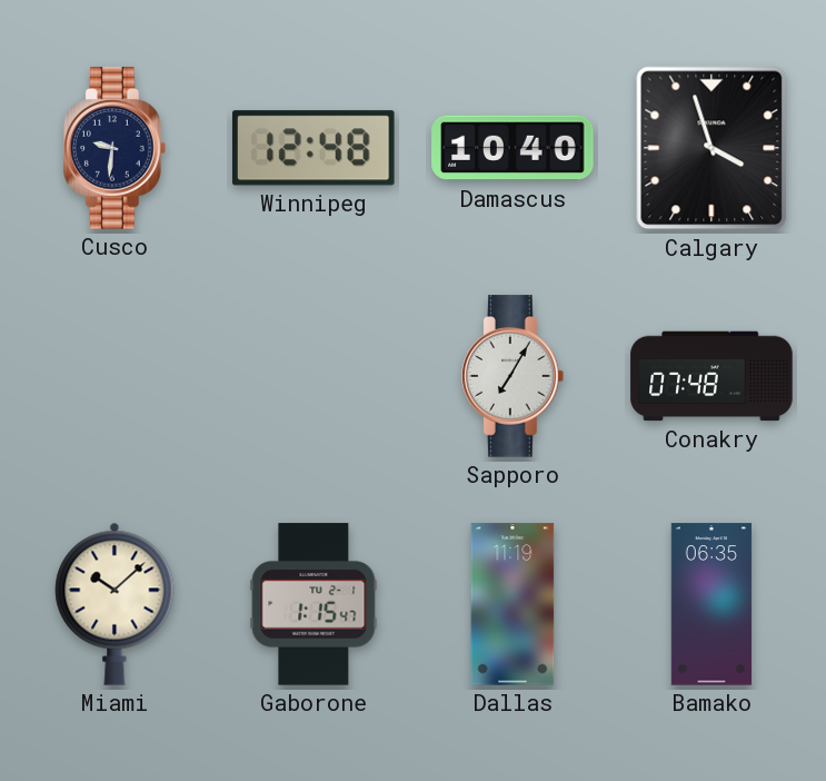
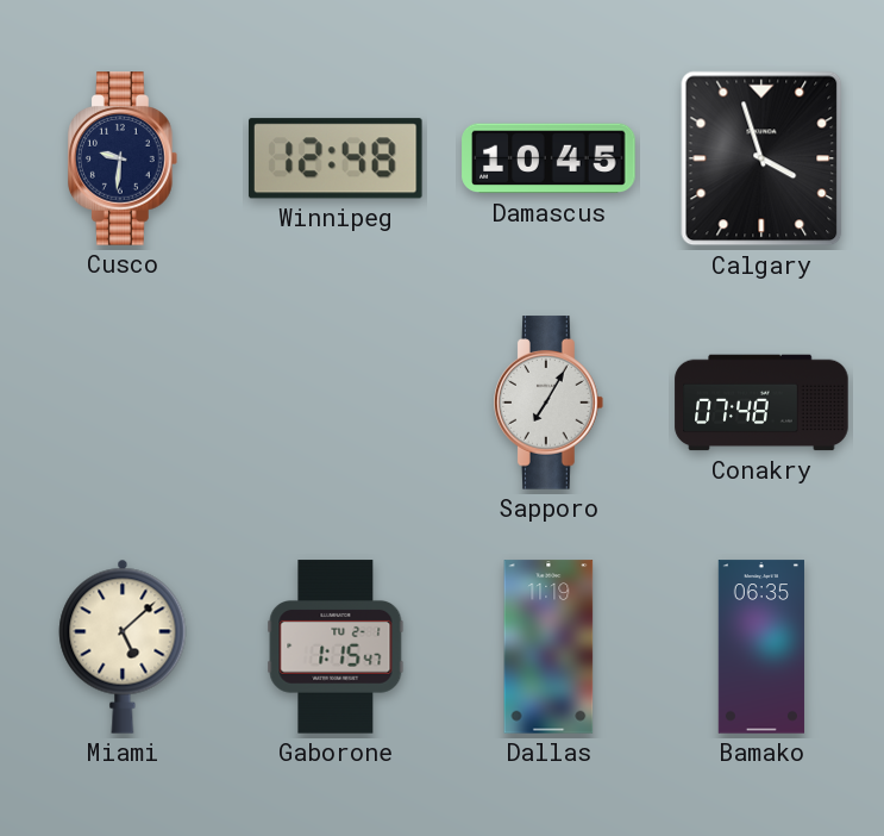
Damascus: 10:40 -> 10:45
Miami: 10:08 -> 5:08
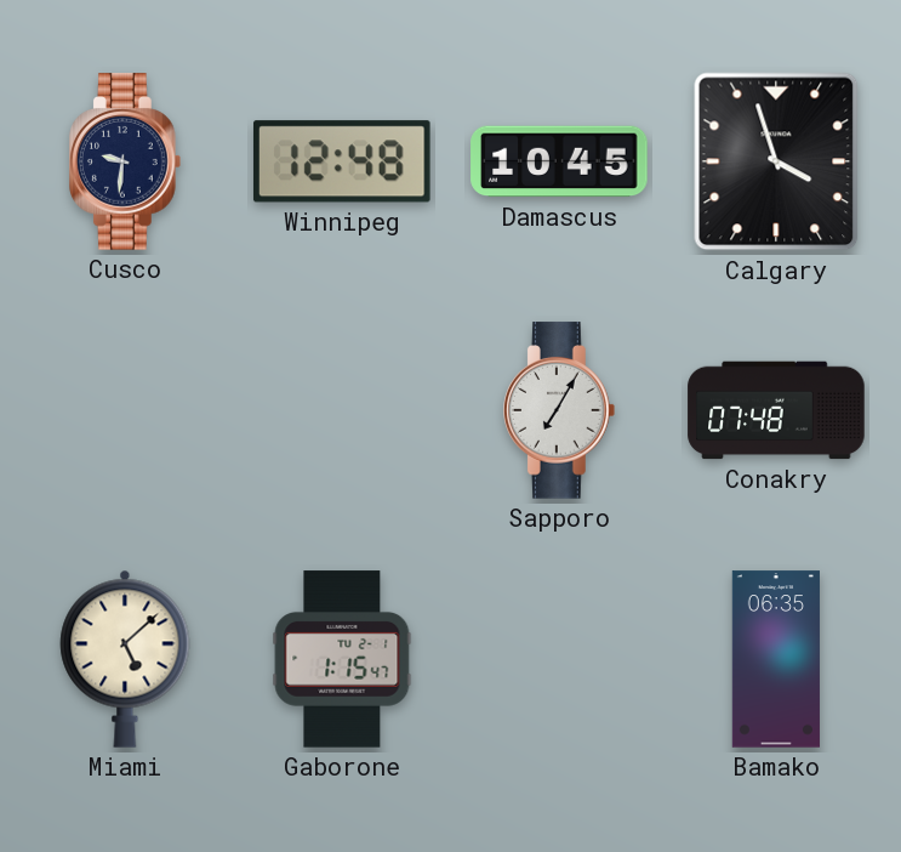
Dallas: 11:19 -> none
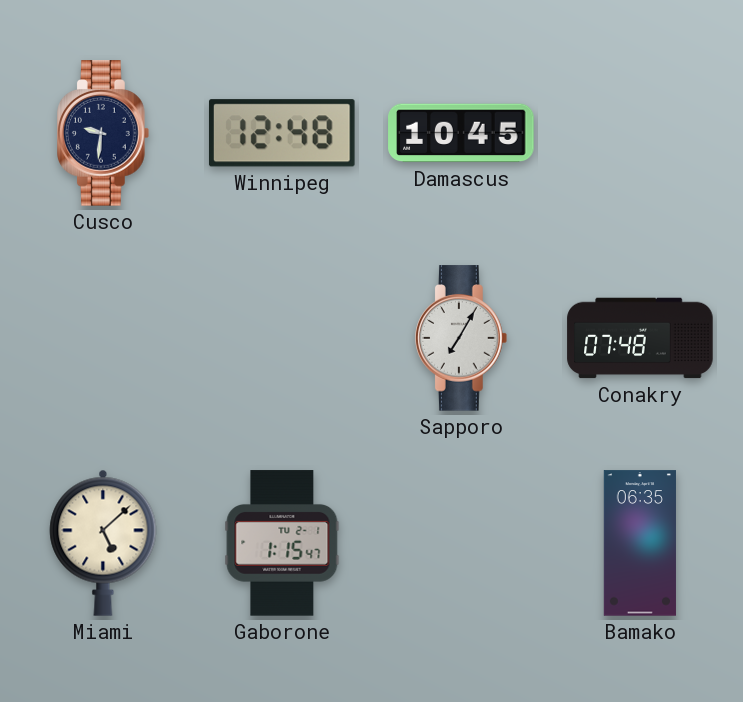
Calgary: 3:57 -> none
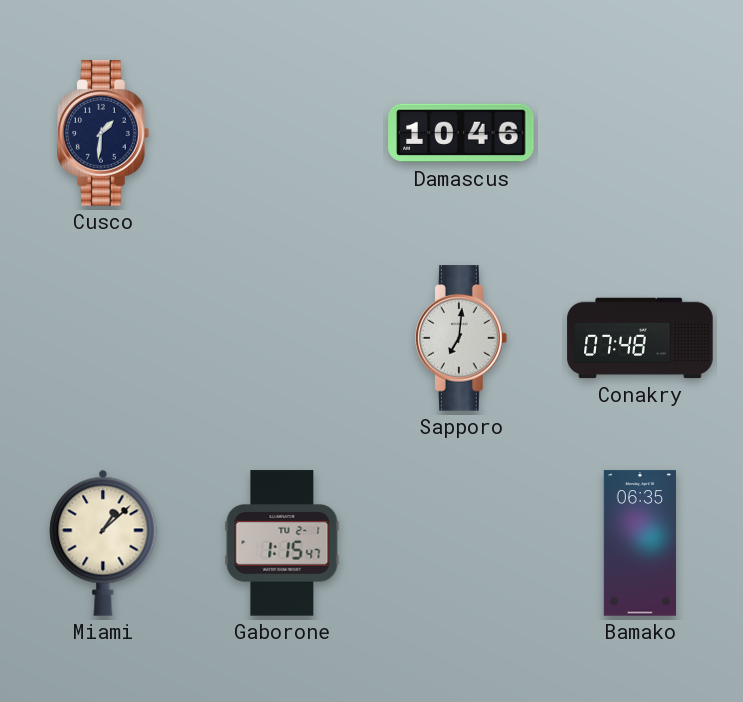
Cusco: 9:31 -> 1:31
Winnipeg: 12:48 -> none
Damascus: 10:45 -> 10:46
Sapporo: 7:05 -> 7:01
Miami: 5:08 -> 1:08
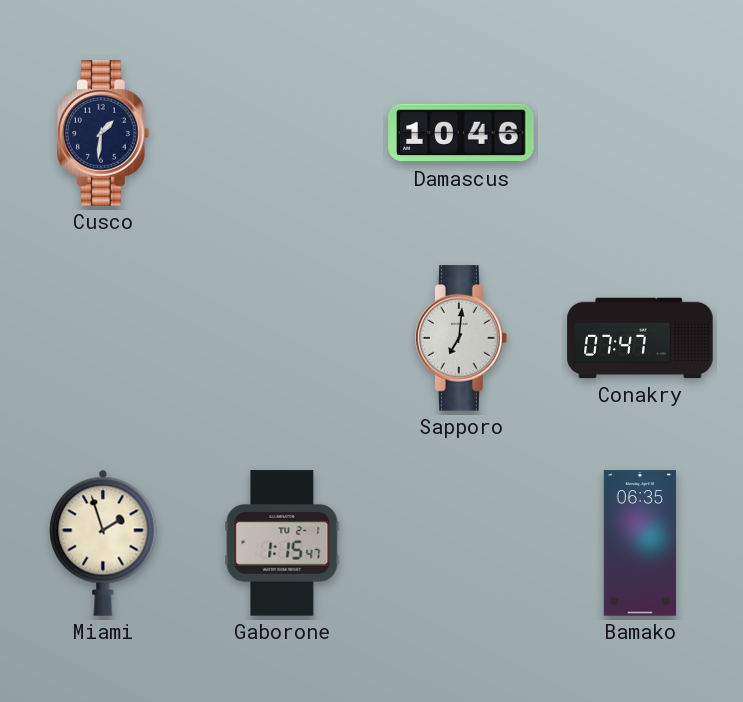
Conakry: 07:48 -> 07:47
Miami: 1:08 -> 1:57
